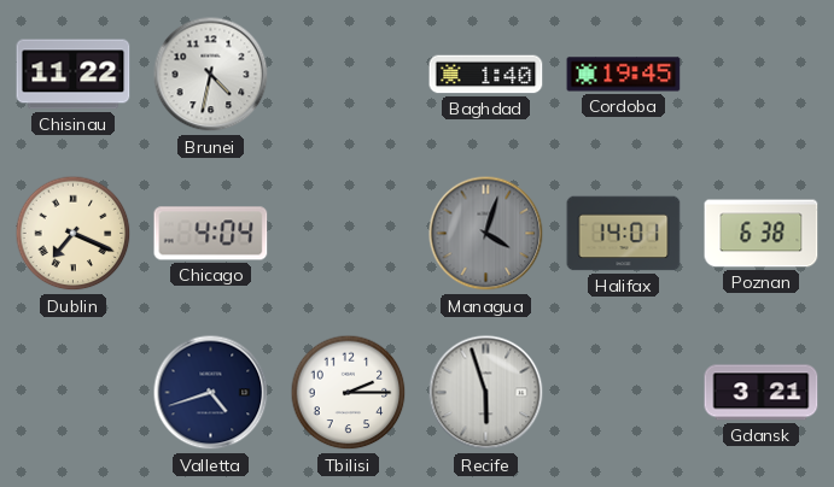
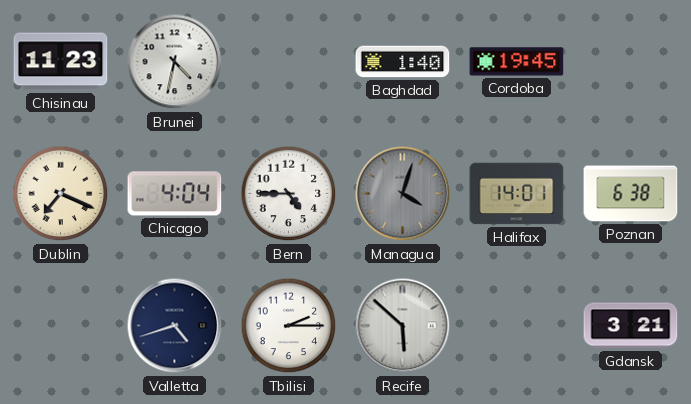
Chisinau: 11:22 -> 11:23
Bern: none -> 4:45
Recife: 5:57 -> 5:52
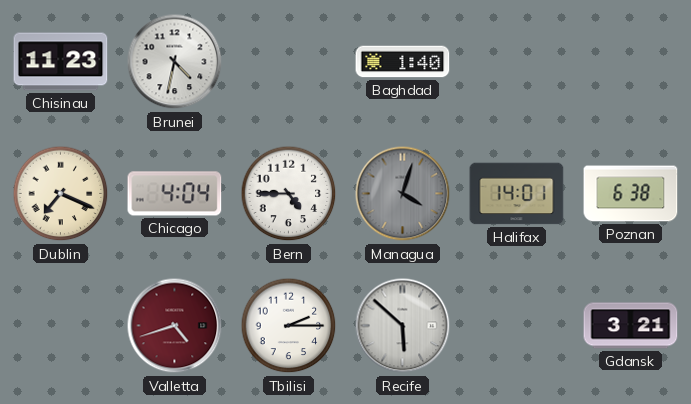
Cordoba: 19:45 -> none
Valletta dial: navy -> burgundy
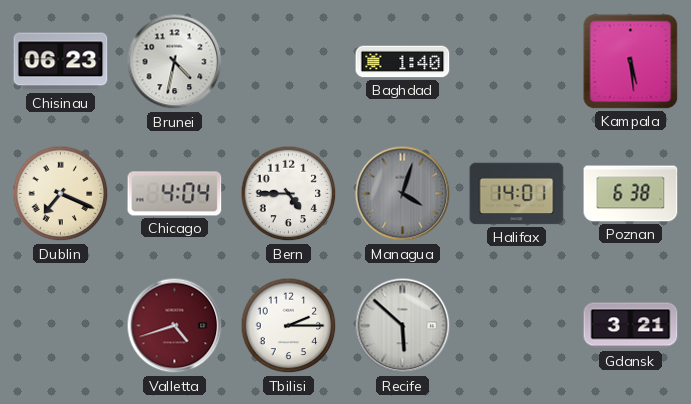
Chisinau: 11:23 -> 06:23
Kampala: none -> 5:29
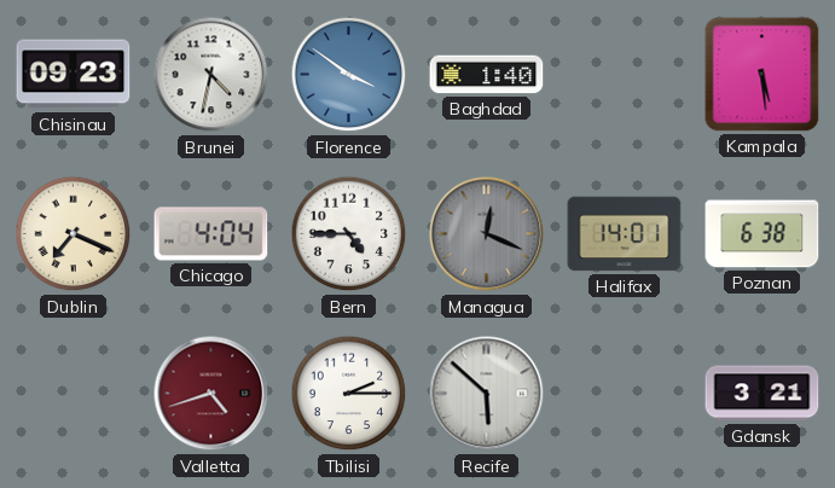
Chisinau: 06:23 -> 09:23
Florence: none -> 3:51
Managua: 4:03 -> 12:19
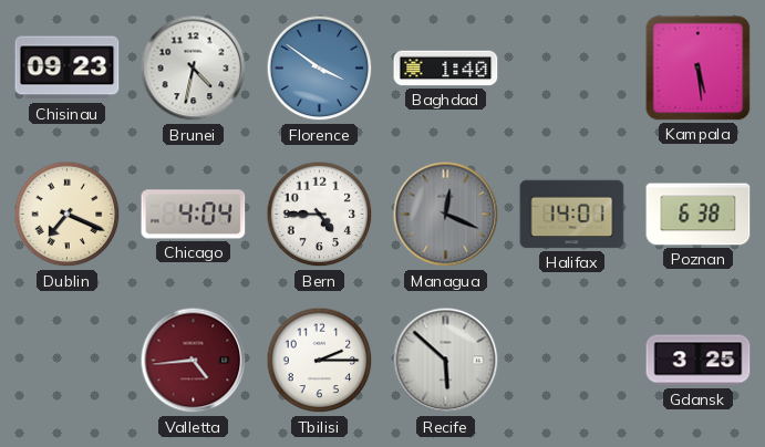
Valletta: 4:42 -> 4:44
Gdansk: 3:21 -> 3:25
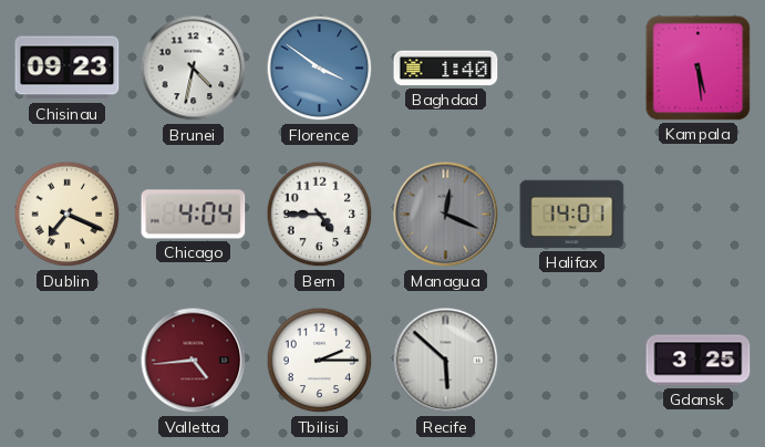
Poznan: 6:38 -> none
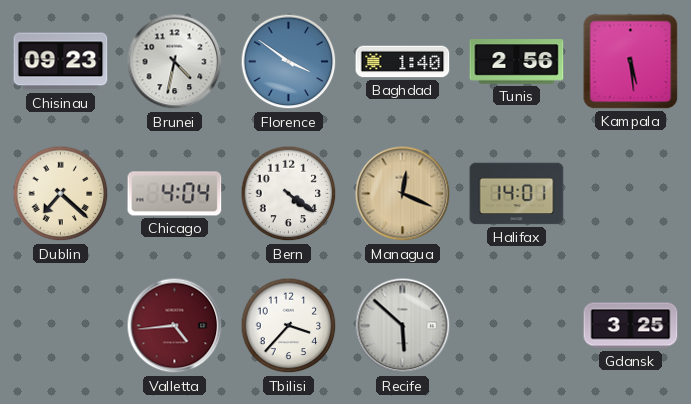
Tunis: none -> 2:56
Dublin: 7:19 -> 7:22
Bern: 4:45 -> 4:21
Managua dial: grey -> champagne
Tbilisi: 2:15 -> 3:37
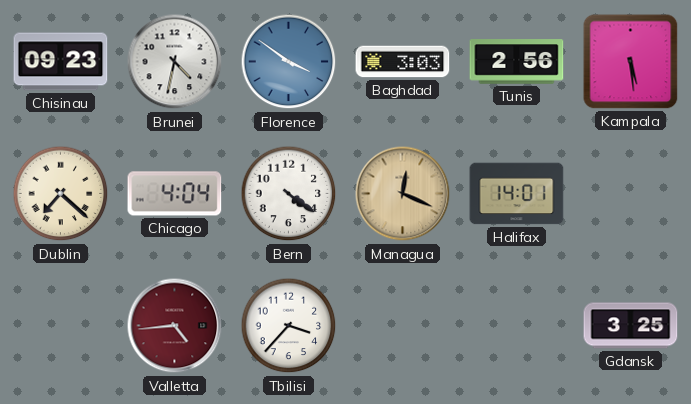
Baghdad: 1:40 -> 3:03
Recife: 5:52 -> none
